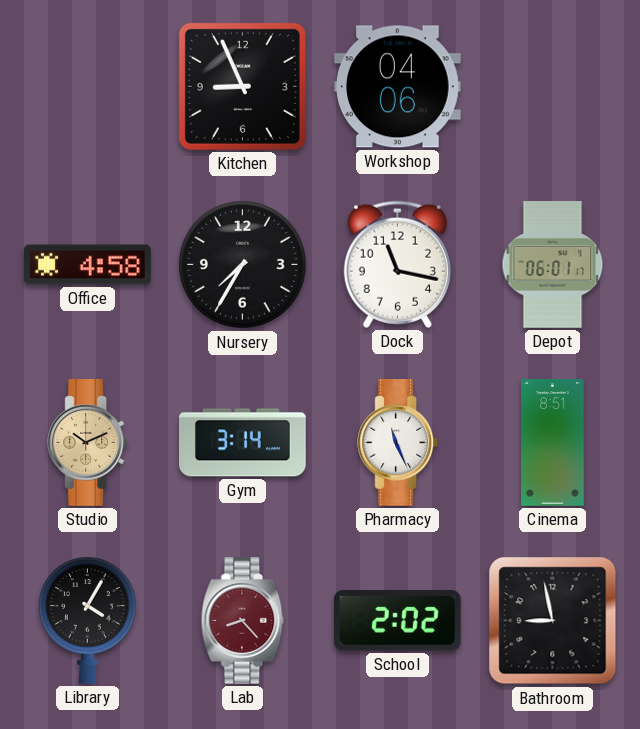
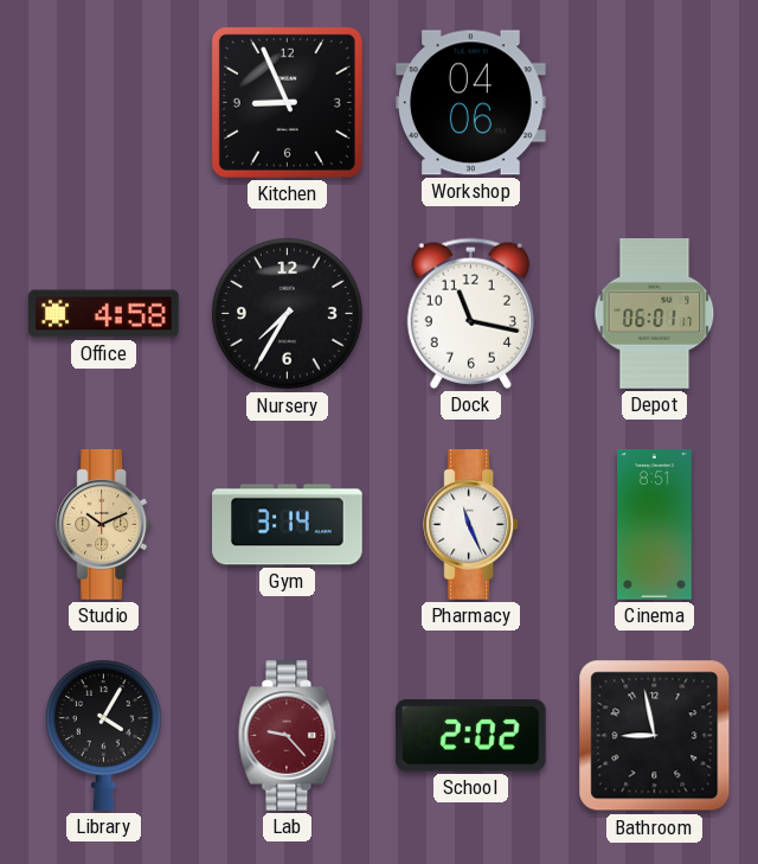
Lab: 8:23 -> 9:23
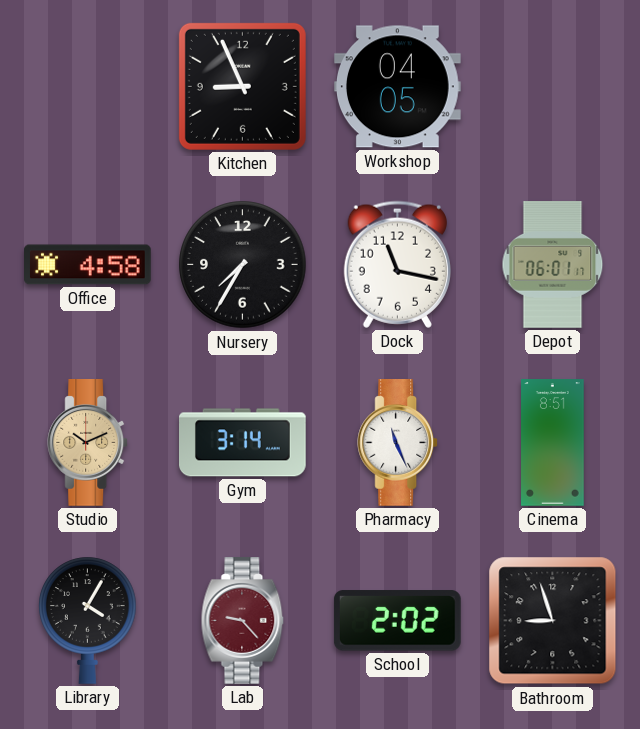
Workshop: 04:06 -> 04:05
Bathroom: 8:58 -> 8:57
